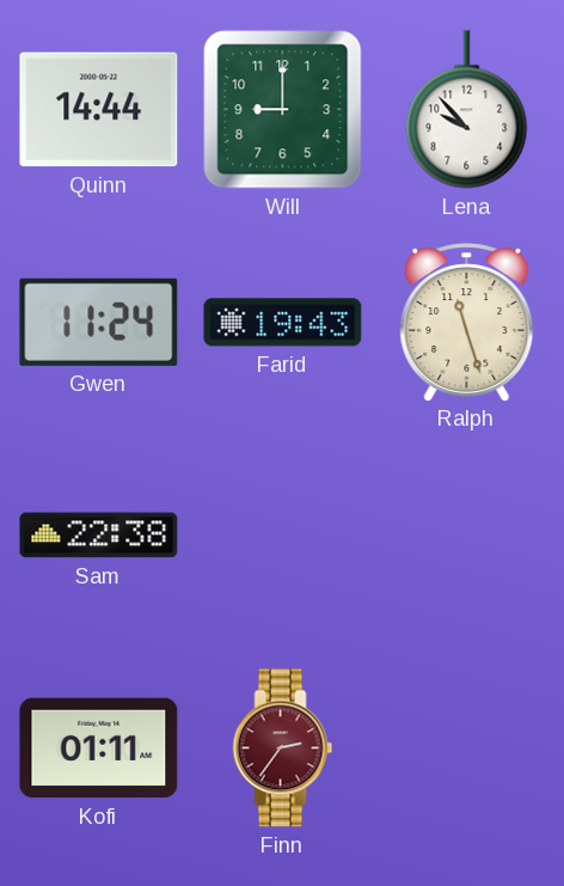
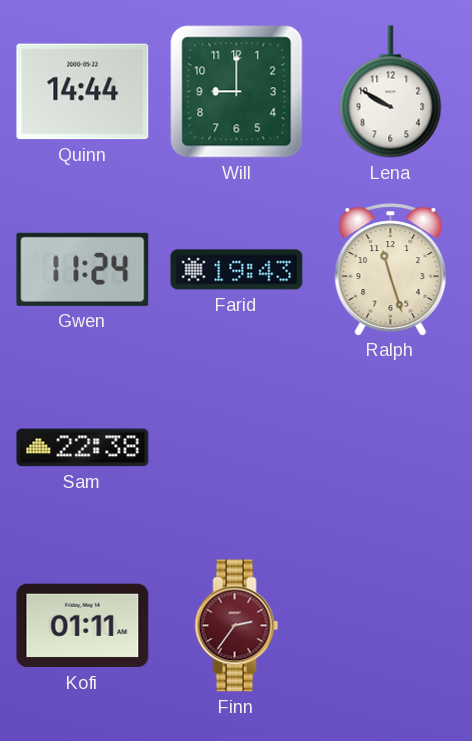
Lena: 9:53 -> 9:50
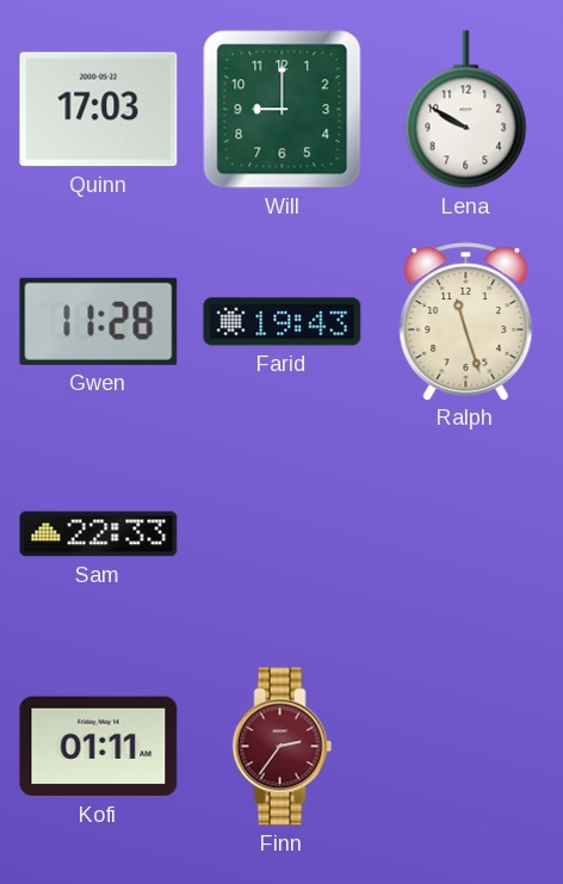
Quinn: 14:44 -> 17:03
Gwen: 11:24 -> 11:28
Sam: 22:38 -> 22:33
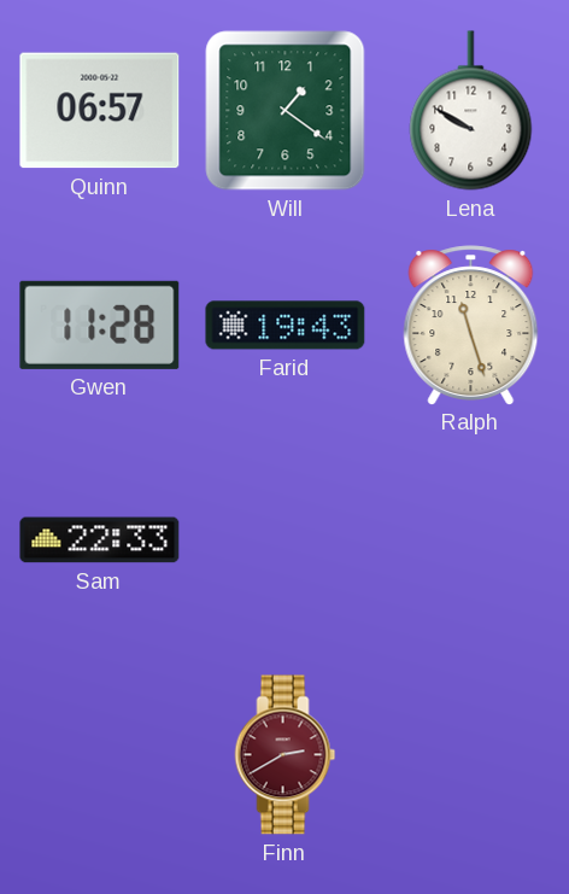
Quinn: 17:03 -> 06:57
Will: 9:00 -> 1:21
Kofi: 01:11 -> none
Finn: 2:36 -> 2:40
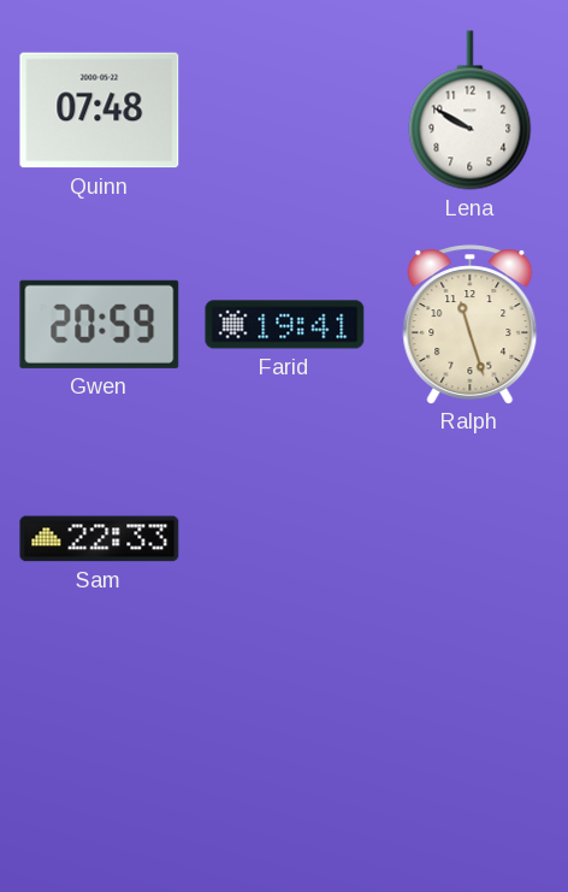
Quinn: 06:57 -> 07:48
Will: 1:21 -> none
Gwen: 11:28 -> 20:59
Farid: 19:43 -> 19:41
Finn: 2:40 -> none
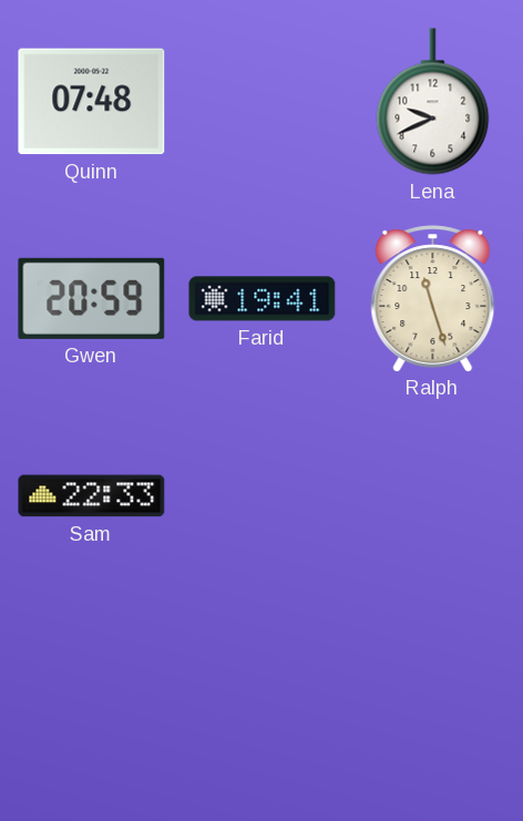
Lena: 9:50 -> 9:41
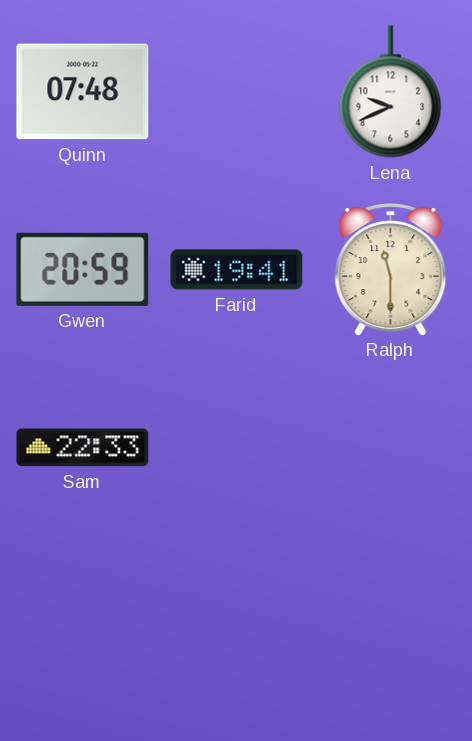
Ralph: 11:27 -> 11:30
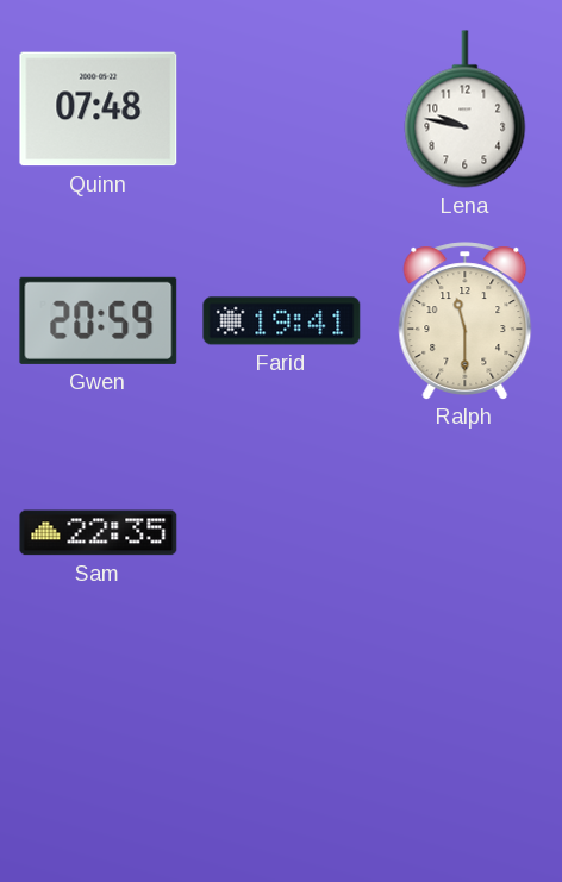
Lena: 9:41 -> 9:47
Sam: 22:33 -> 22:35
